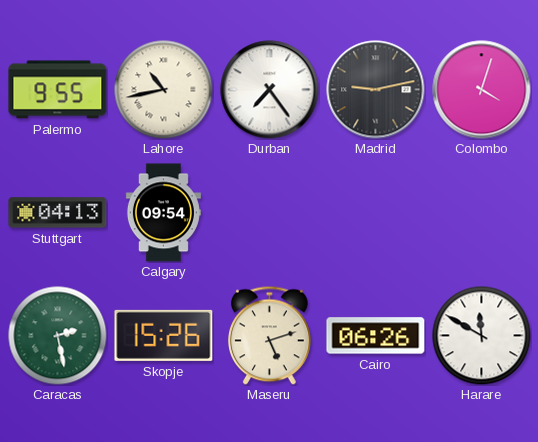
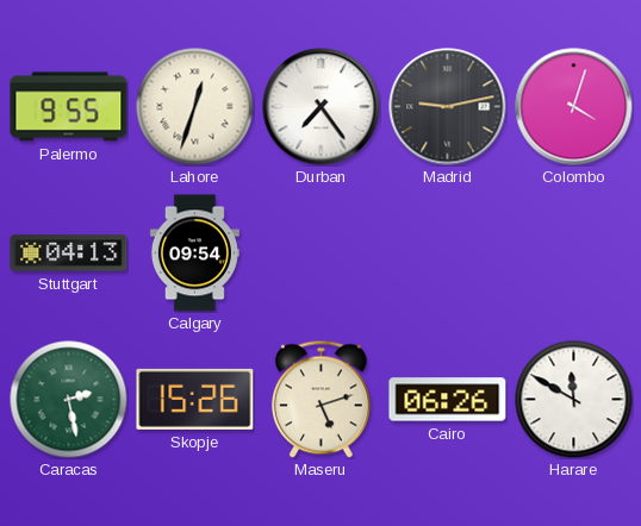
Lahore: 10:43 -> 12:33
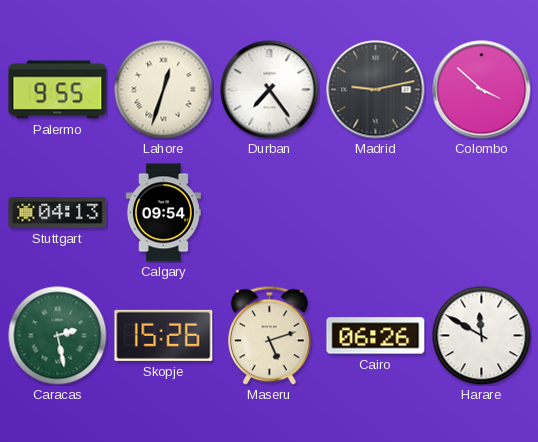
Colombo: 4:03 -> 3:52
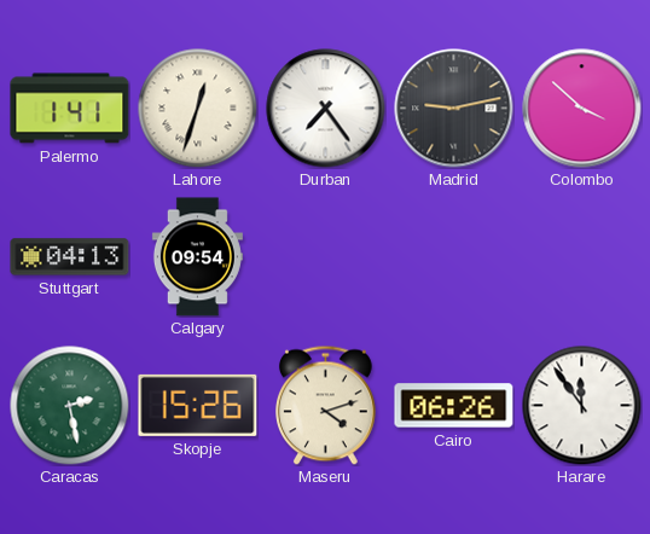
Palermo: 9:55 -> 1:41
Maseru: 5:12 -> 4:12
Harare: 11:50 -> 11:54
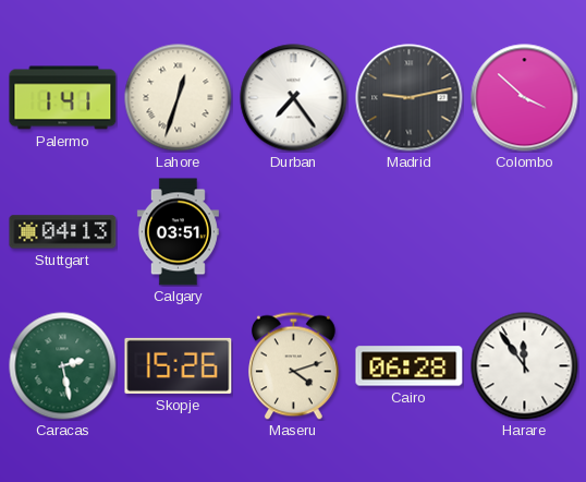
Calgary: 09:54 -> 03:51
Cairo: 06:26 -> 06:28
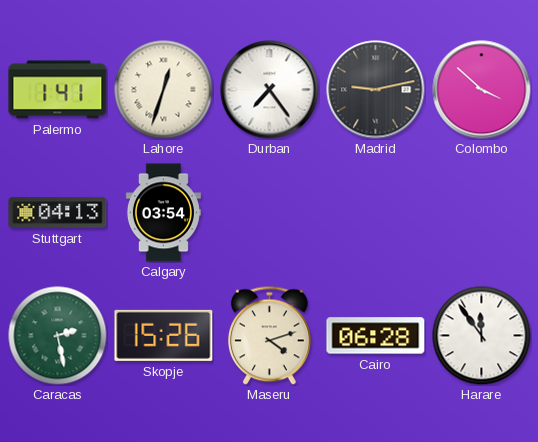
Calgary: 03:51 -> 03:54
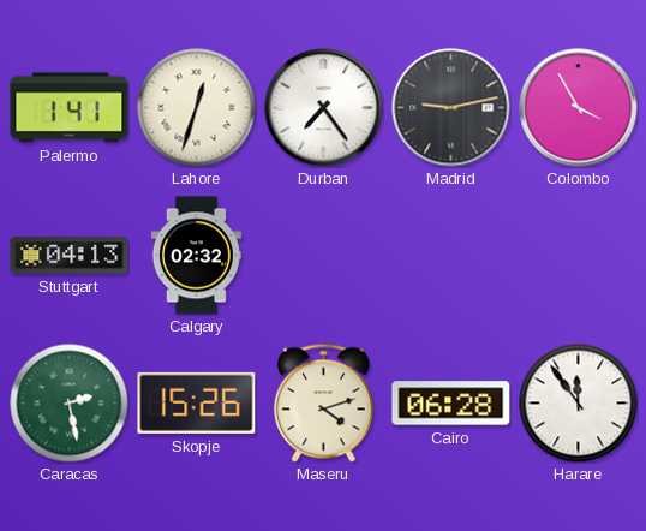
Colombo: 3:52 -> 3:55
Calgary: 03:54 -> 02:32
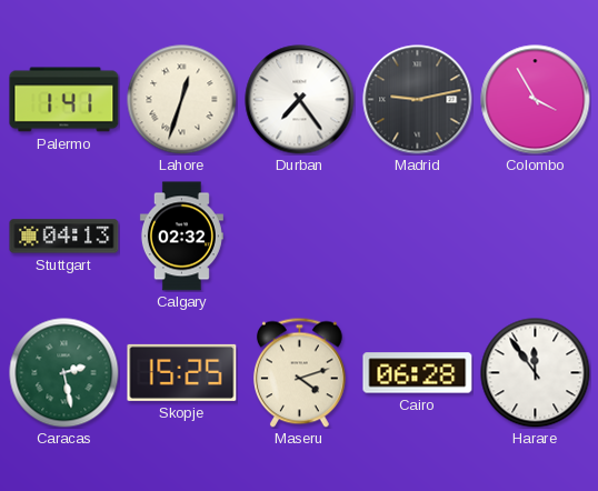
Skopje: 15:26 -> 15:25
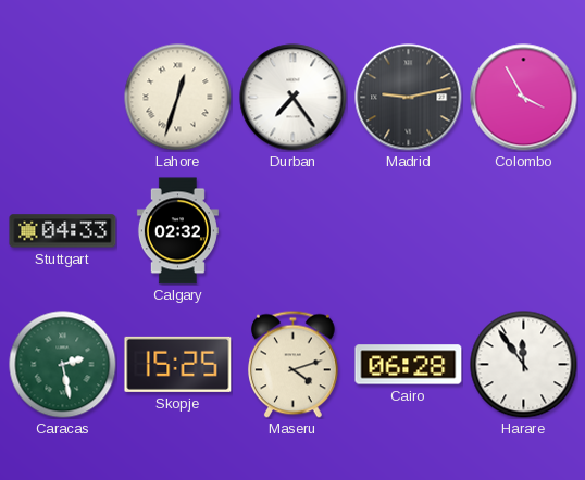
Palermo: 1:41 -> none
Stuttgart: 04:13 -> 04:33
